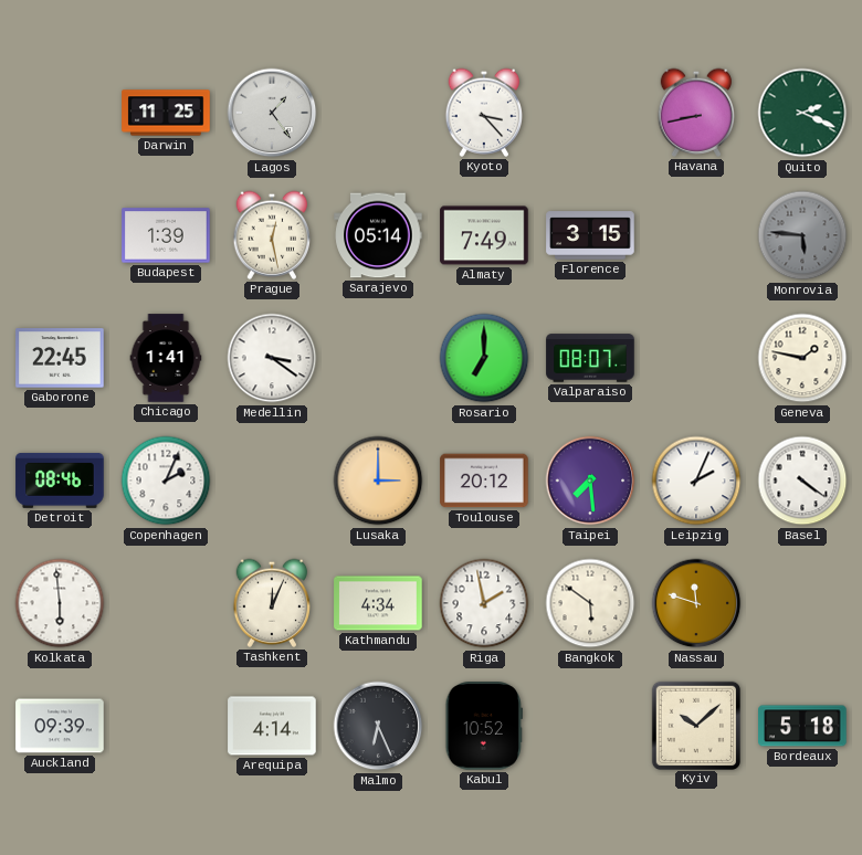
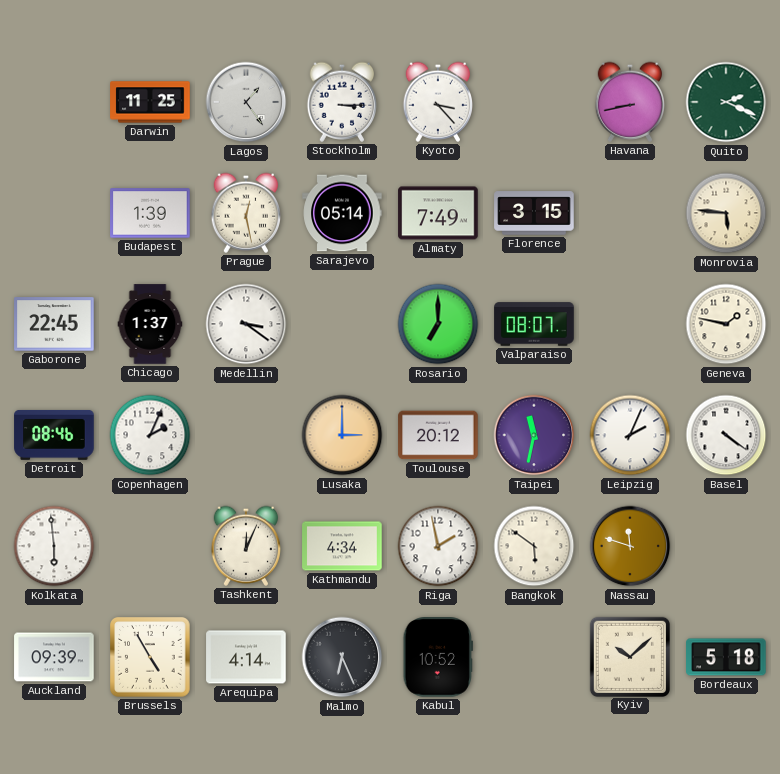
Stockholm: none -> 3:15
Monrovia dial: grey -> cream
Chicago: 1:41 -> 1:37
Taipei: 7:29 -> 11:32
Brussels: none -> 4:55
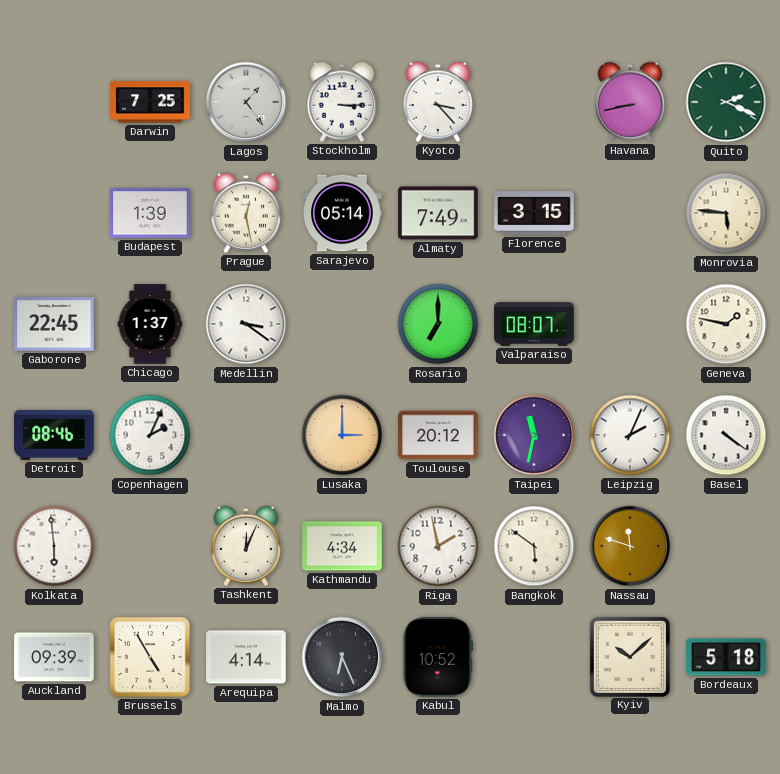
Darwin: 11:25 -> 7:25
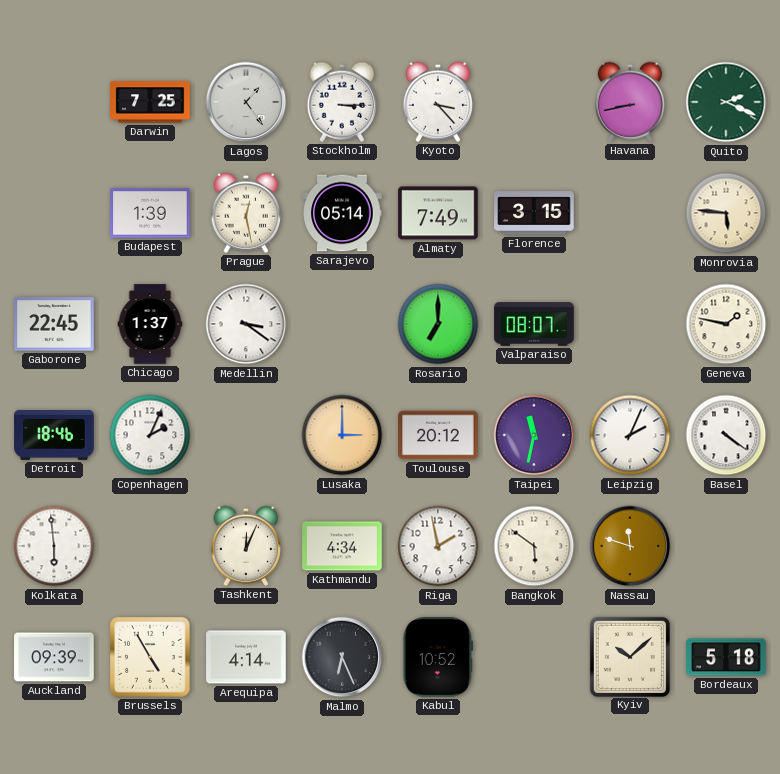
Detroit: 08:46 -> 18:46
